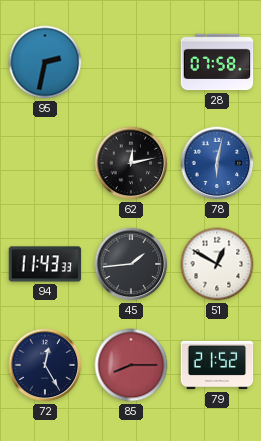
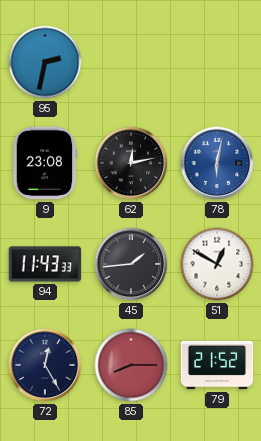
28: 07:58 -> none
9: none -> 23:08
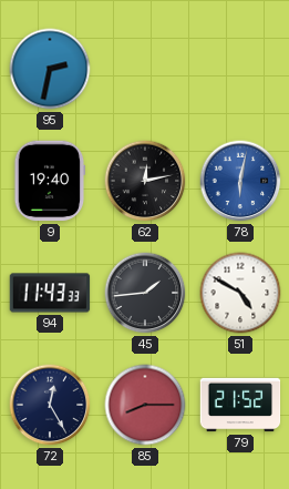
9: 23:08 -> 19:40
51: 12:50 -> 4:50
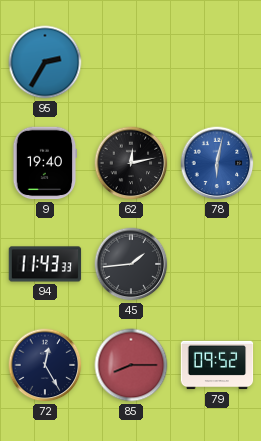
95: 2:32 -> 2:35
51: 4:50 -> none
79: 21:52 -> 09:52
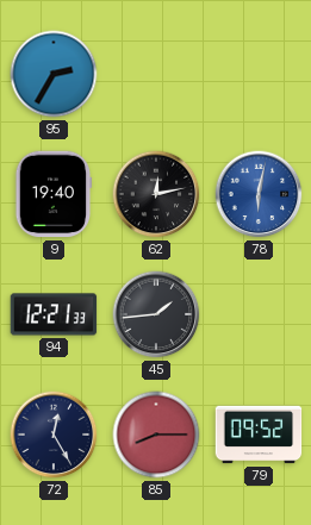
94: 11:43 -> 12:21
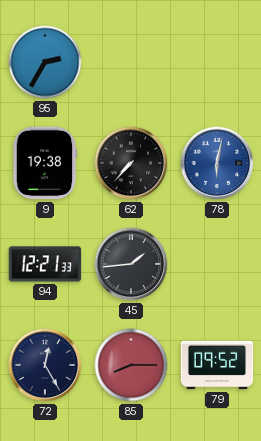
9: 19:40 -> 19:38
62: 12:13 -> 7:37
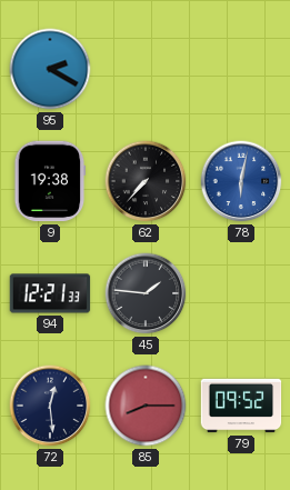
95: 2:35 -> 2:20
45: 1:44 -> 1:46
72: 12:25 -> 12:29
